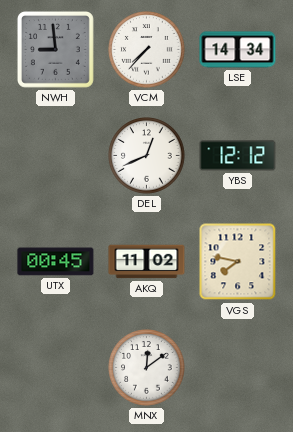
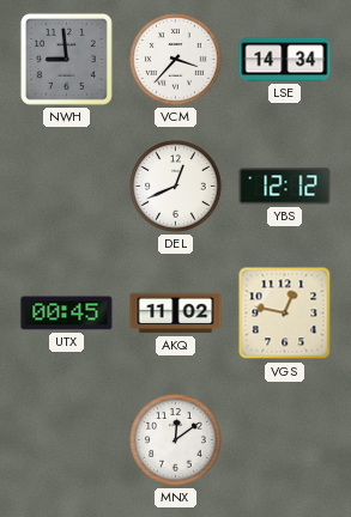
VCM: 7:37 -> 3:37
VGS: 7:47 -> 12:47
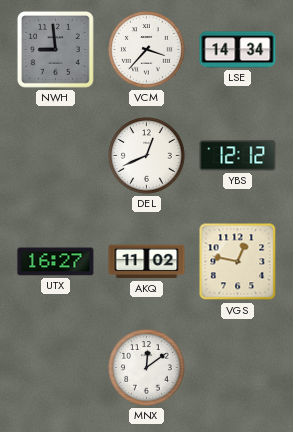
UTX: 00:45 -> 16:27
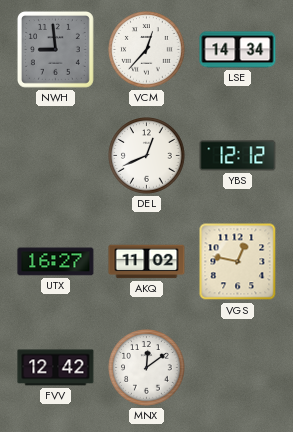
VCM: 3:37 -> 12:37
FVV: none -> 12:42
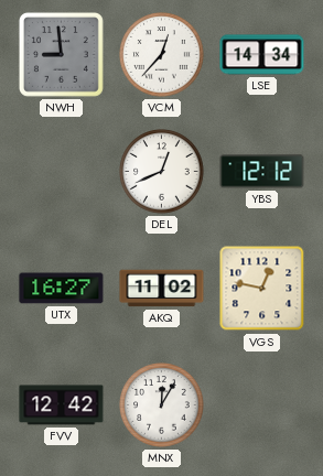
MNX: 12:09 -> 12:05
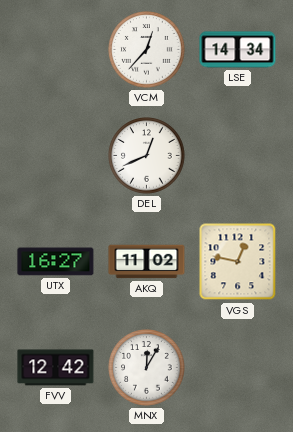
NWH: 8:59 -> none
YBS: 12:12 -> none
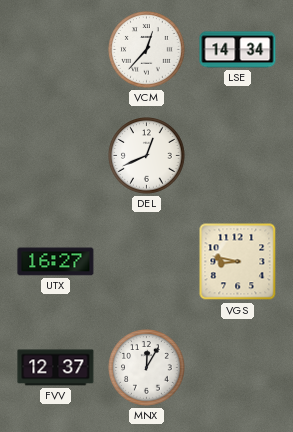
AKQ: 11:02 -> none
VGS: 12:47 -> 8:47
FVV: 12:42 -> 12:37
